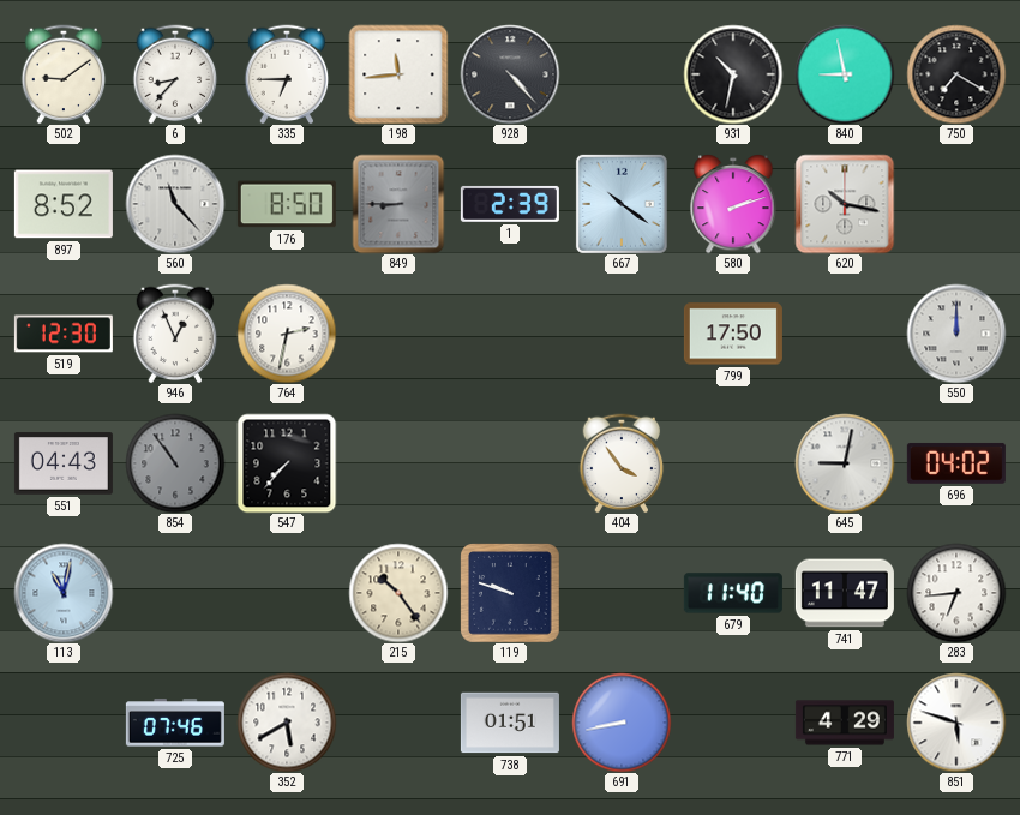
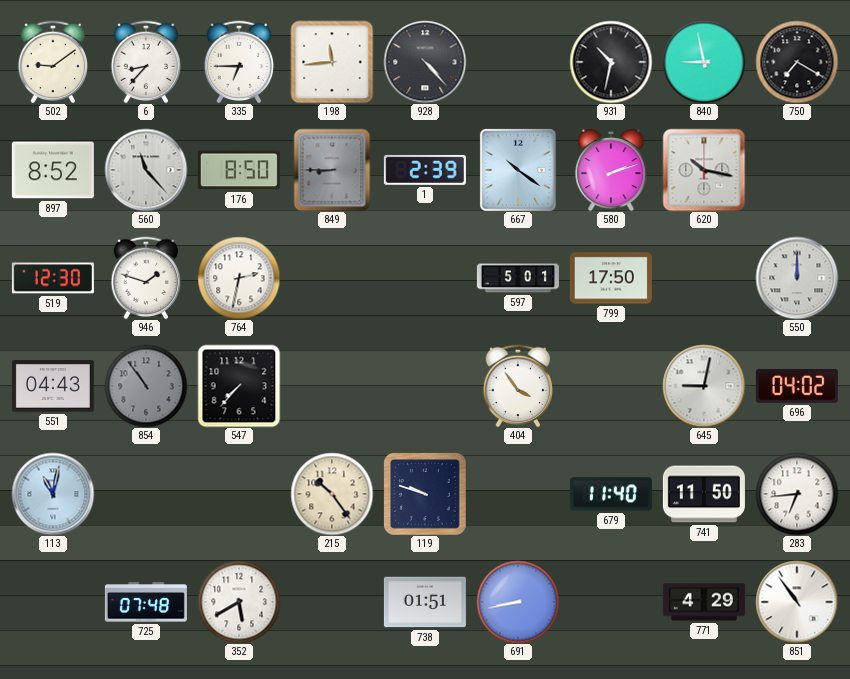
946: 12:56 -> 1:48
597: none -> 5:01
741: 11:47 -> 11:50
725: 07:46 -> 07:48
851: 5:48 -> 10:54
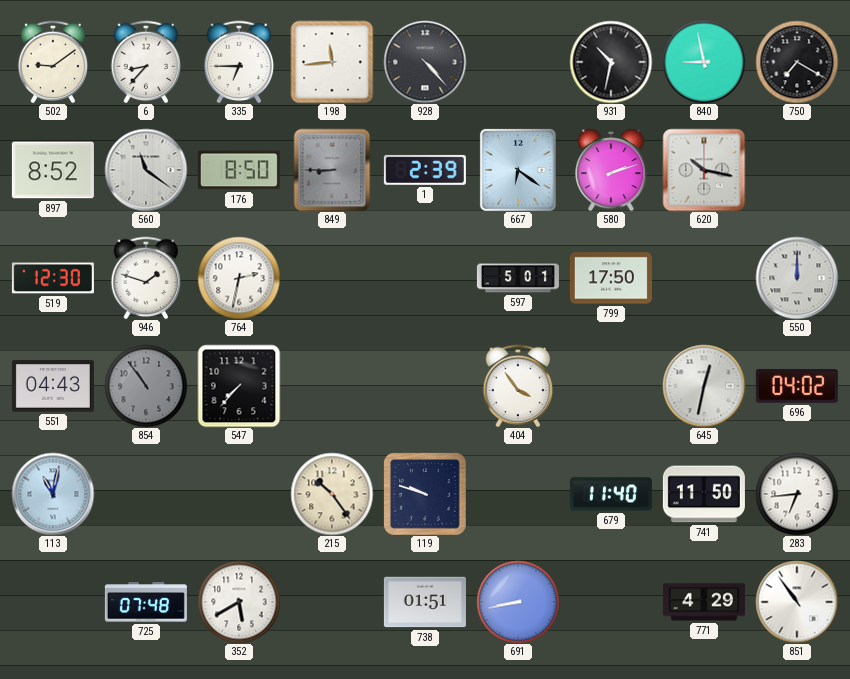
560: 11:23 -> 11:21
667: 10:21 -> 6:21
645: 9:02 -> 12:32
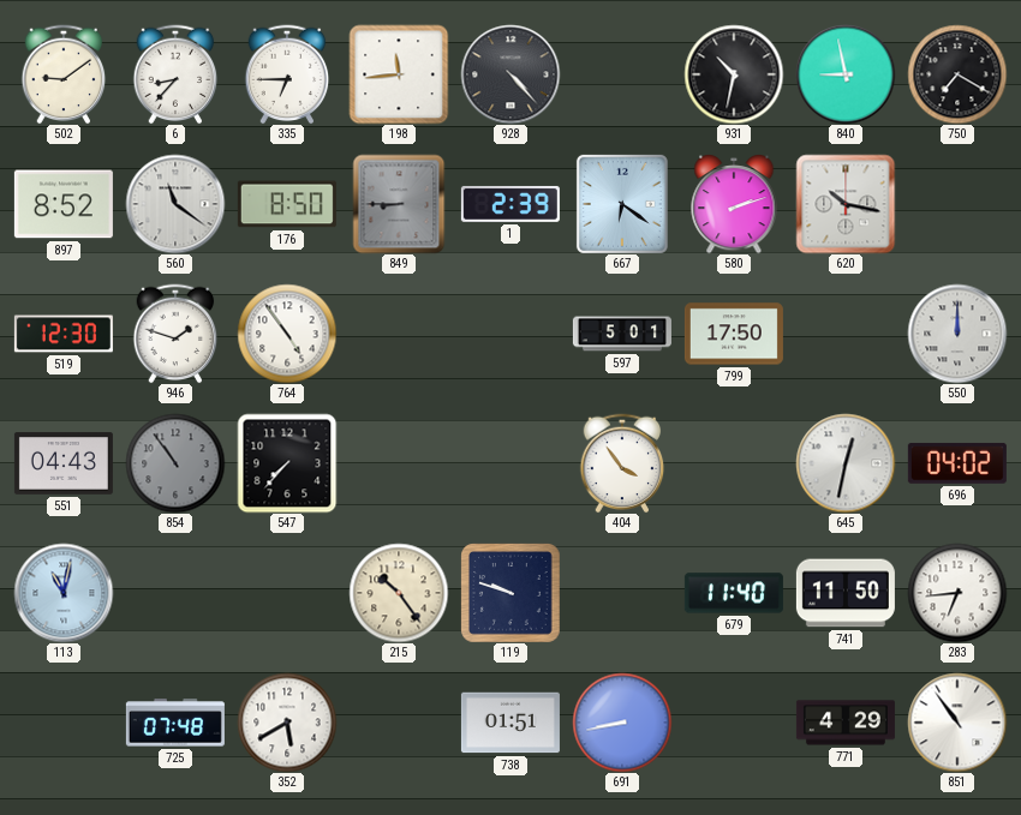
764: 2:32 -> 4:54
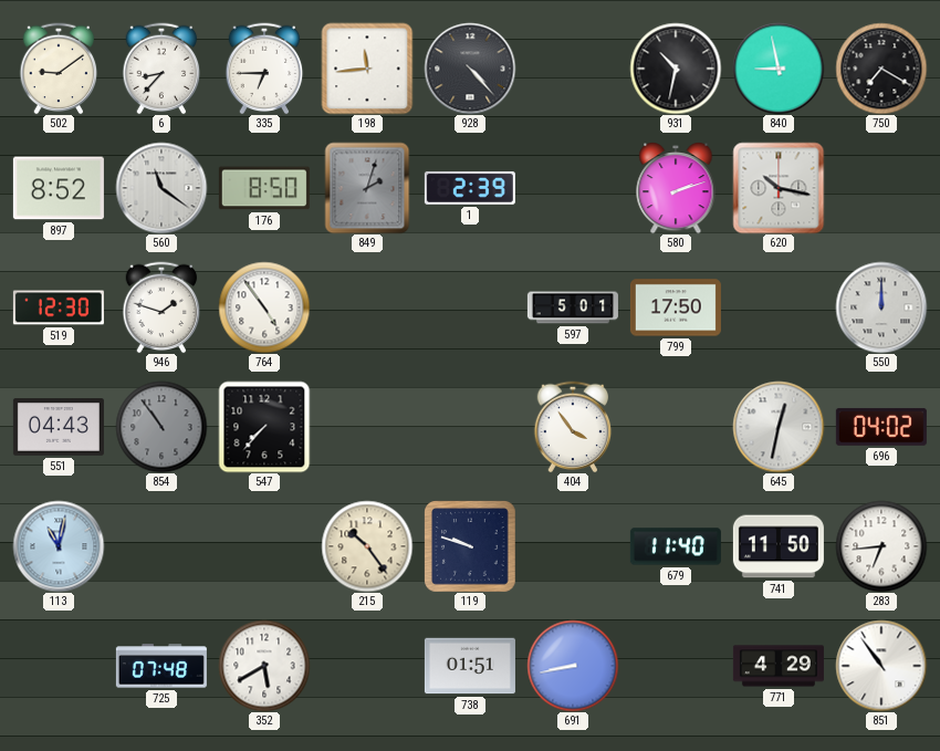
849: 8:45 -> 2:03
667: 6:21 -> none
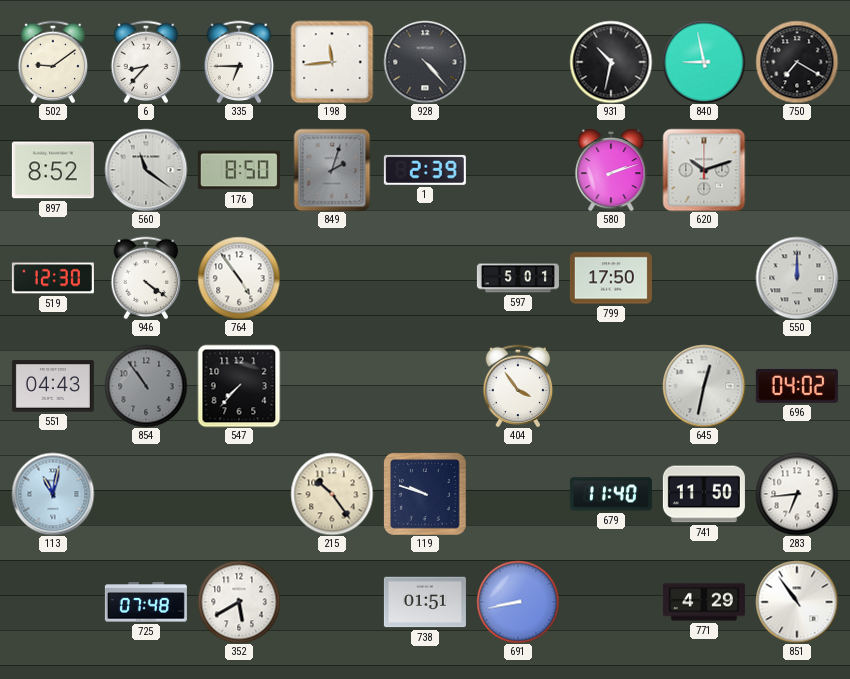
620: 10:17 -> 10:12
946: 1:48 -> 4:21
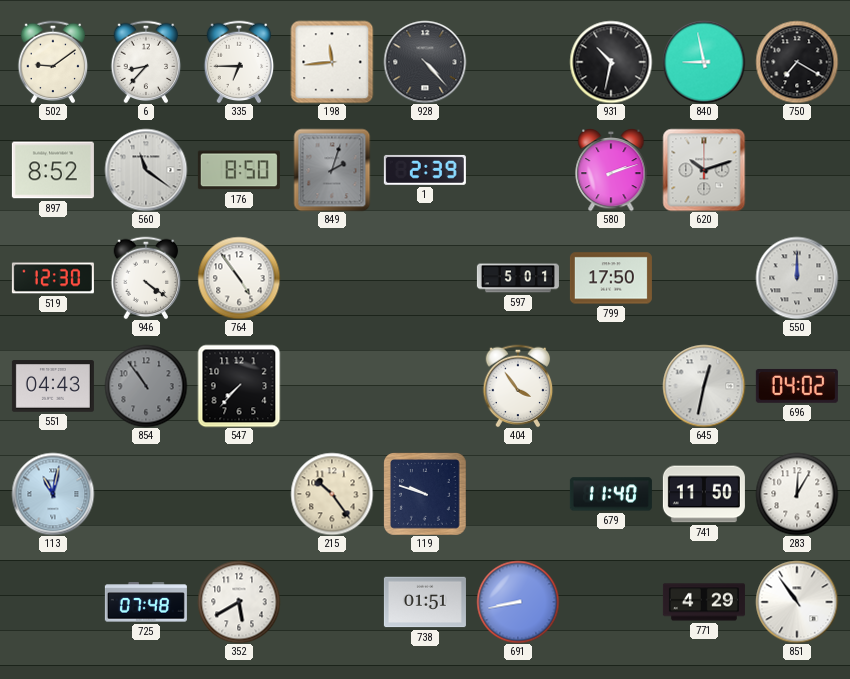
283: 6:44 -> 12:05
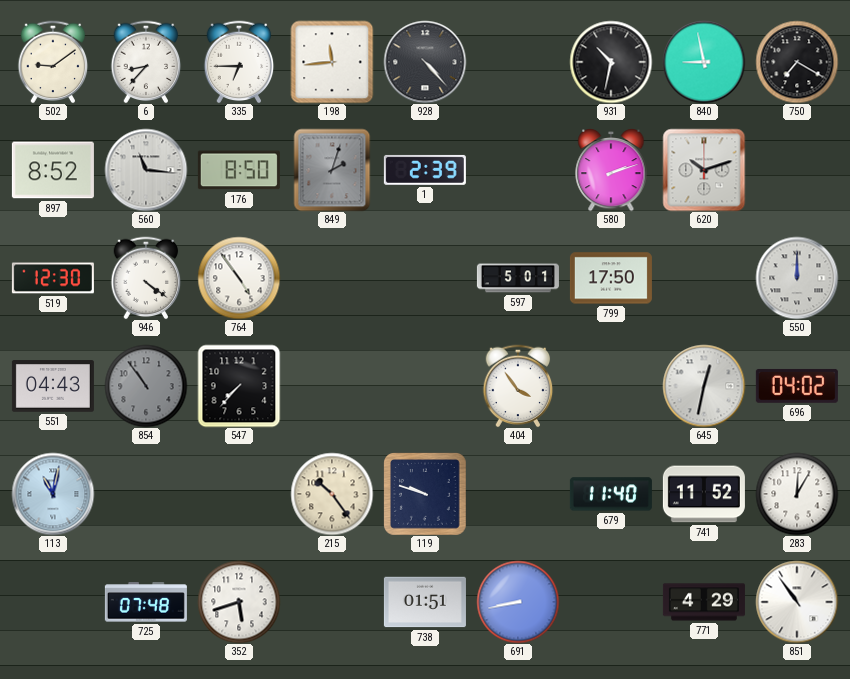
560: 11:21 -> 11:16
741: 11:50 -> 11:52
352: 5:40 -> 5:42
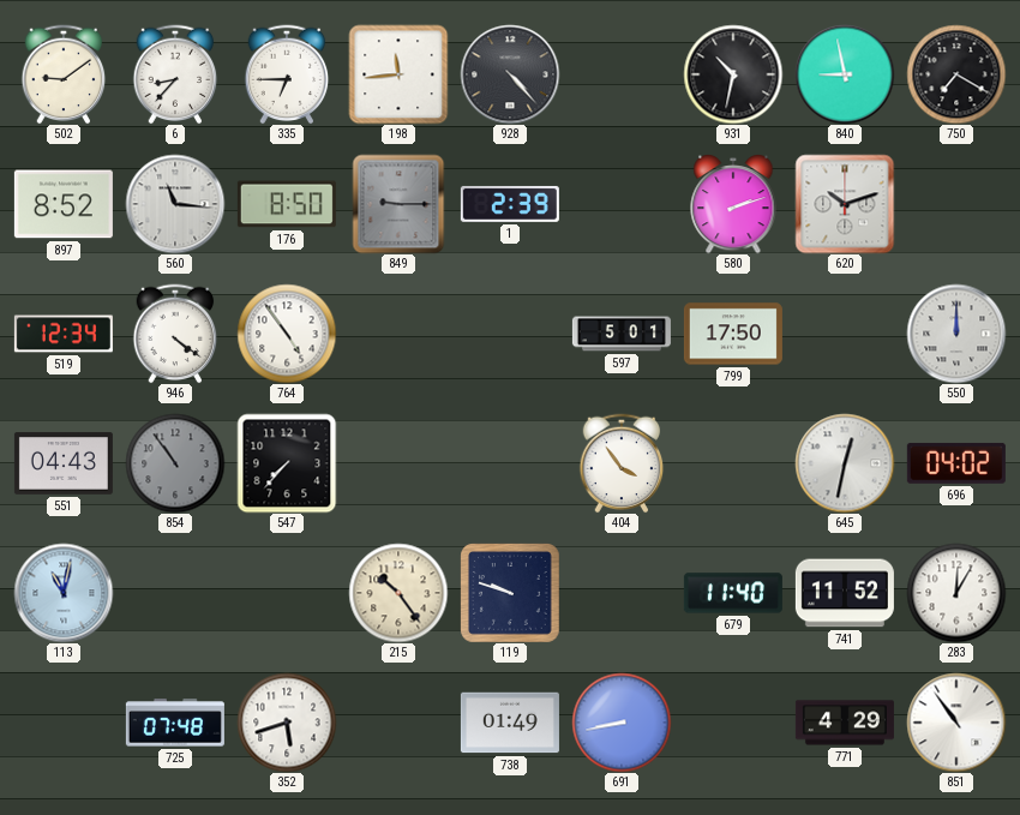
849: 2:03 -> 9:15
519: 12:30 -> 12:34
738: 01:51 -> 01:49
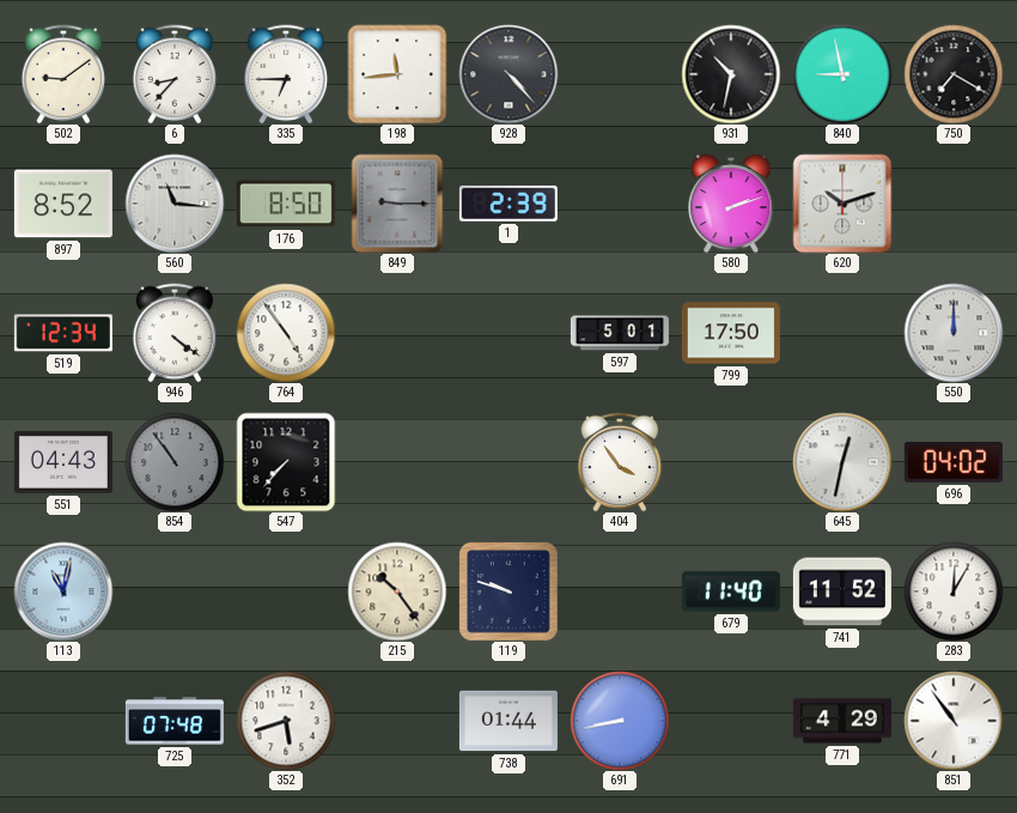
738: 01:49 -> 01:44
